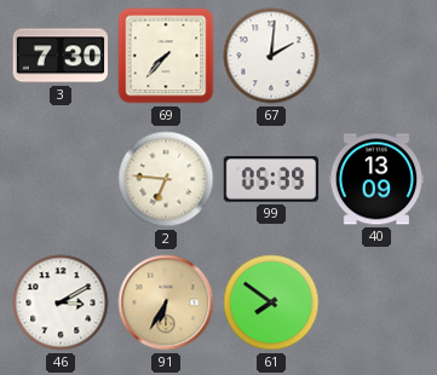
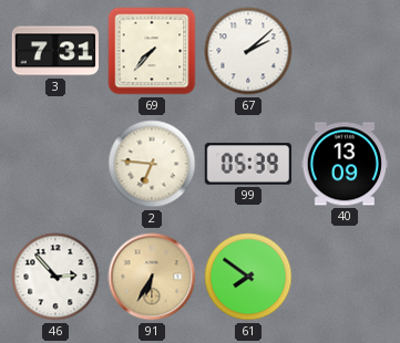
3: 7:30 -> 7:31
67: 2:01 -> 2:08
46: 3:10 -> 2:53
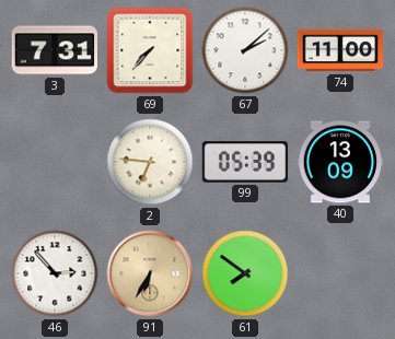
74: none -> 11:00
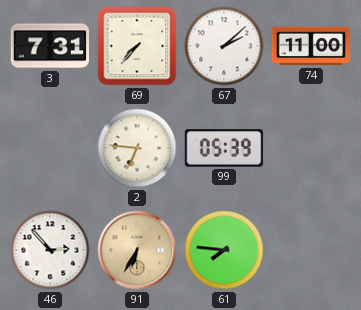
40: 13:09 -> none
61: 7:51 -> 7:46
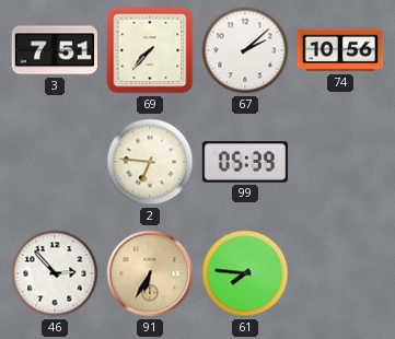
3: 7:31 -> 7:51
74: 11:00 -> 10:56
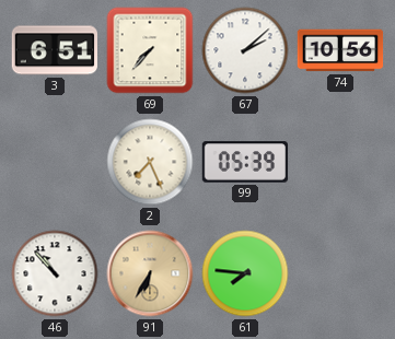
3: 7:51 -> 6:51
2: 6:46 -> 7:26
46: 2:53 -> 10:53
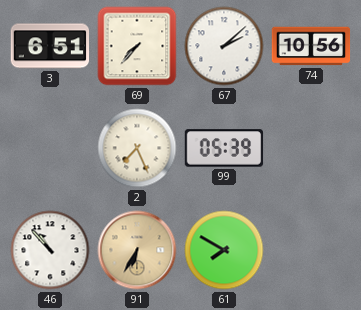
61: 7:46 -> 7:50
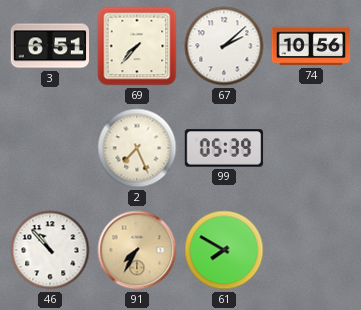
91: 6:35 -> 7:35
